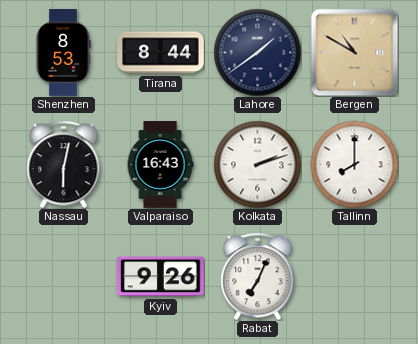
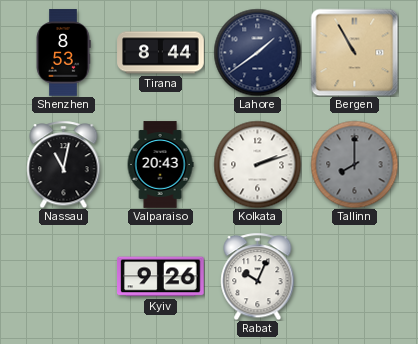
Bergen: 10:50 -> 10:55
Nassau: 6:02 -> 11:02
Valparaiso: 16:43 -> 20:43
Tallinn dial: white -> grey
Rabat: 7:04 -> 10:04
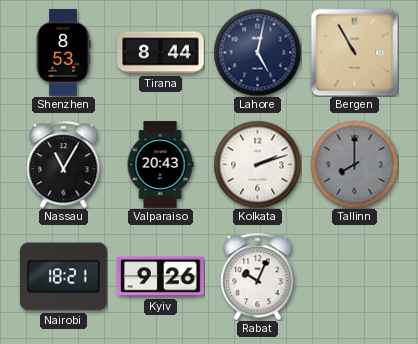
Lahore: 1:39 -> 5:02
Nassau: 11:02 -> 11:05
Nairobi: none -> 18:21
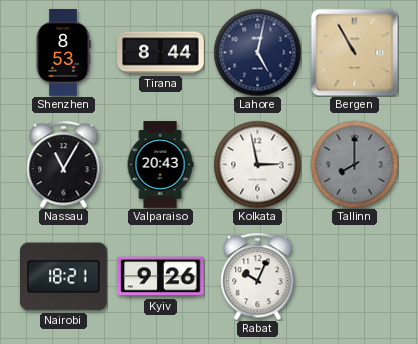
Kolkata: 2:12 -> 2:58
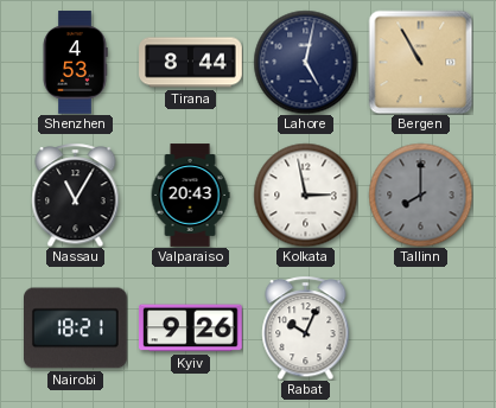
Shenzhen: 8:53 -> 4:53
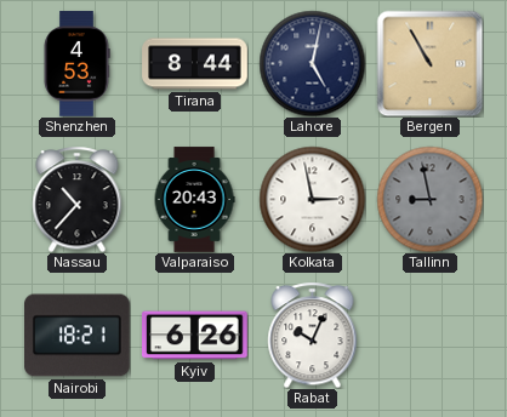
Nassau: 11:05 -> 10:37
Tallinn: 8:00 -> 8:58
Kyiv: 9:26 -> 6:26
